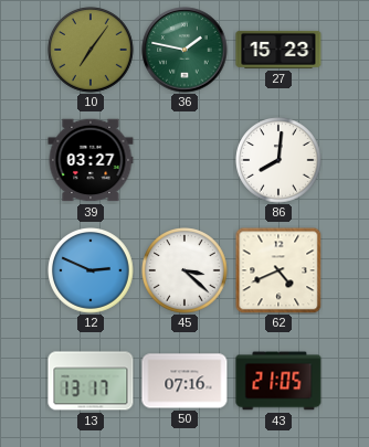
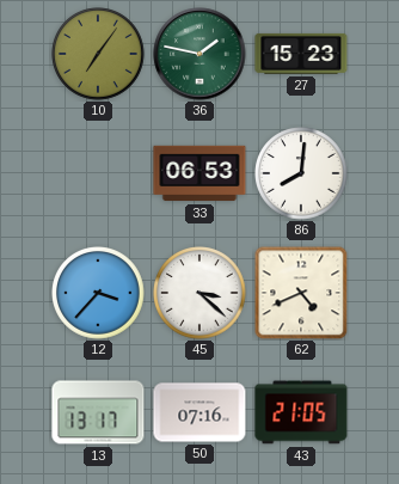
39: 03:27 -> none
33: none -> 06:53
12: 2:49 -> 3:37
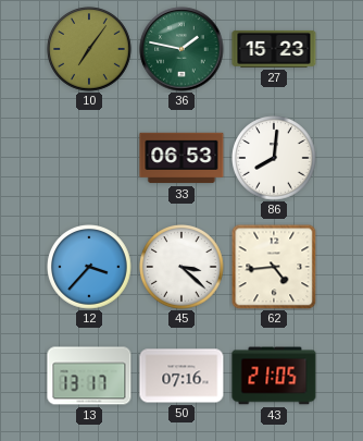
62: 4:41 -> 4:44
